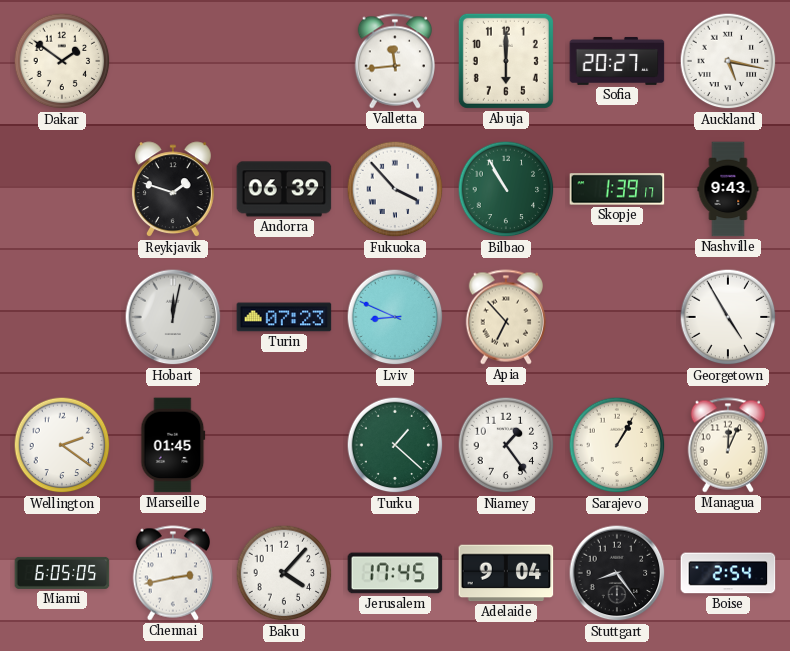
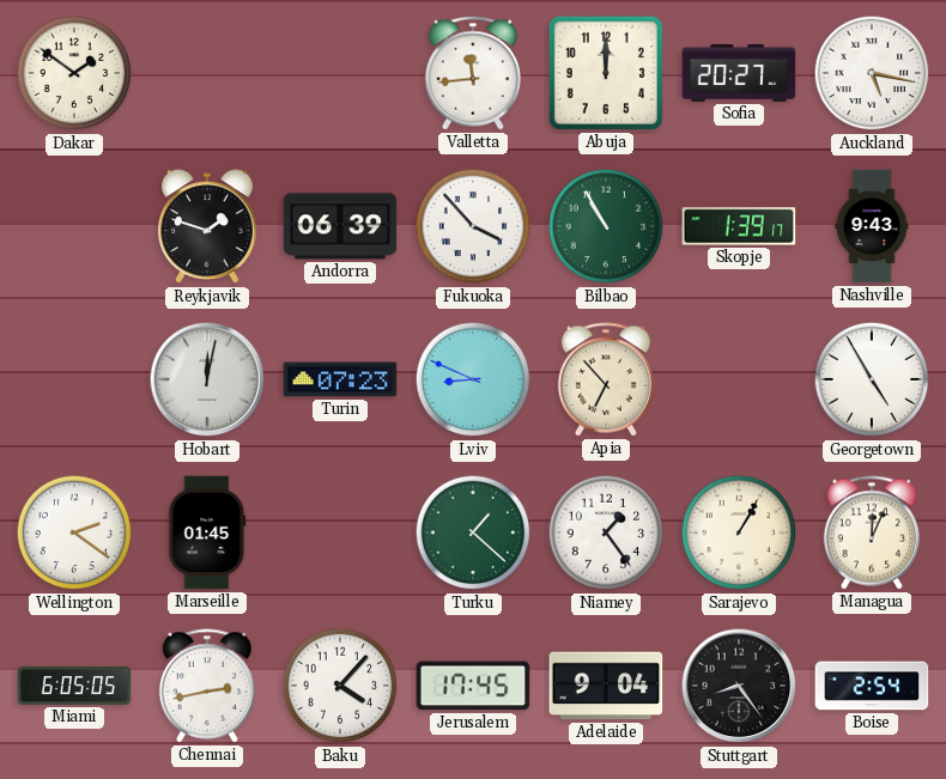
Abuja: 6:00 -> 12:00
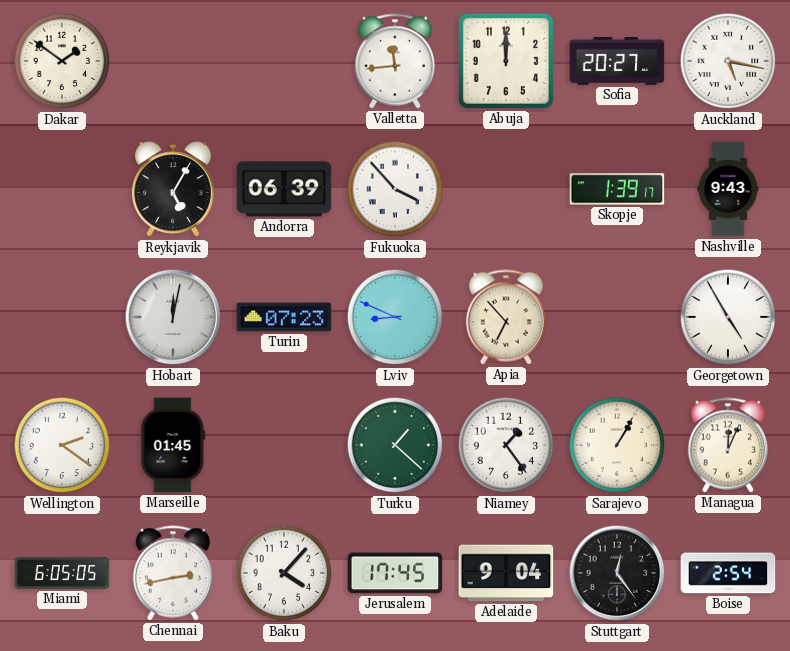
Reykjavik: 1:48 -> 5:05
Bilbao: 10:55 -> none
Stuttgart: 8:24 -> 12:24
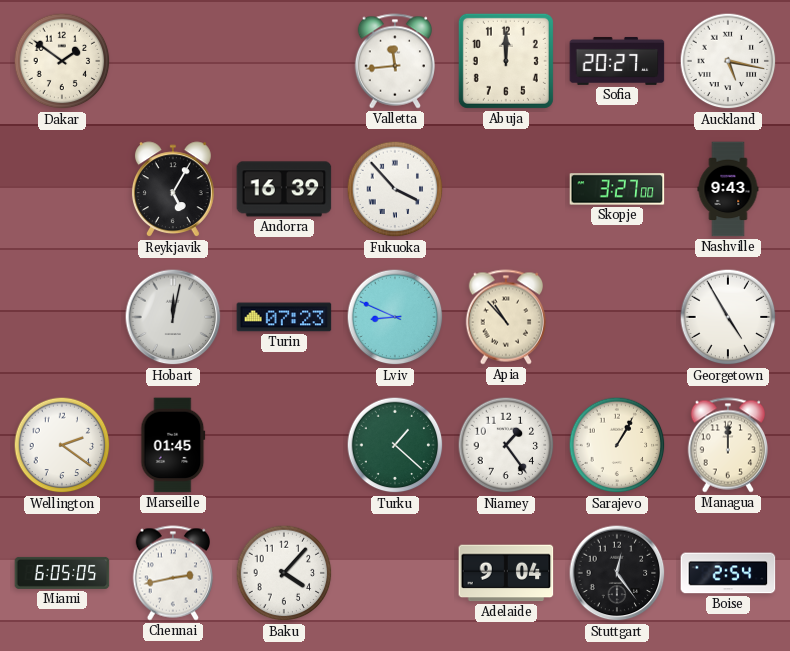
Andorra: 06:39 -> 16:39
Skopje: 1:39 -> 3:27
Apia: 6:53 -> 10:53
Managua: 12:04 -> 12:00
Jerusalem: 17:45 -> none
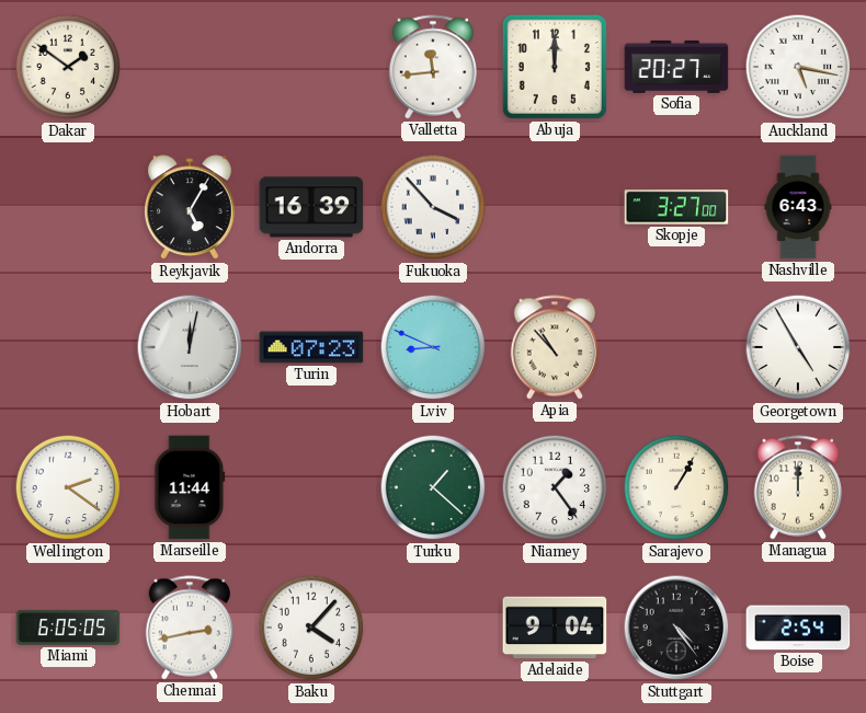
Nashville: 9:43 -> 6:43
Marseille: 01:45 -> 11:44
Stuttgart: 12:24 -> 4:24
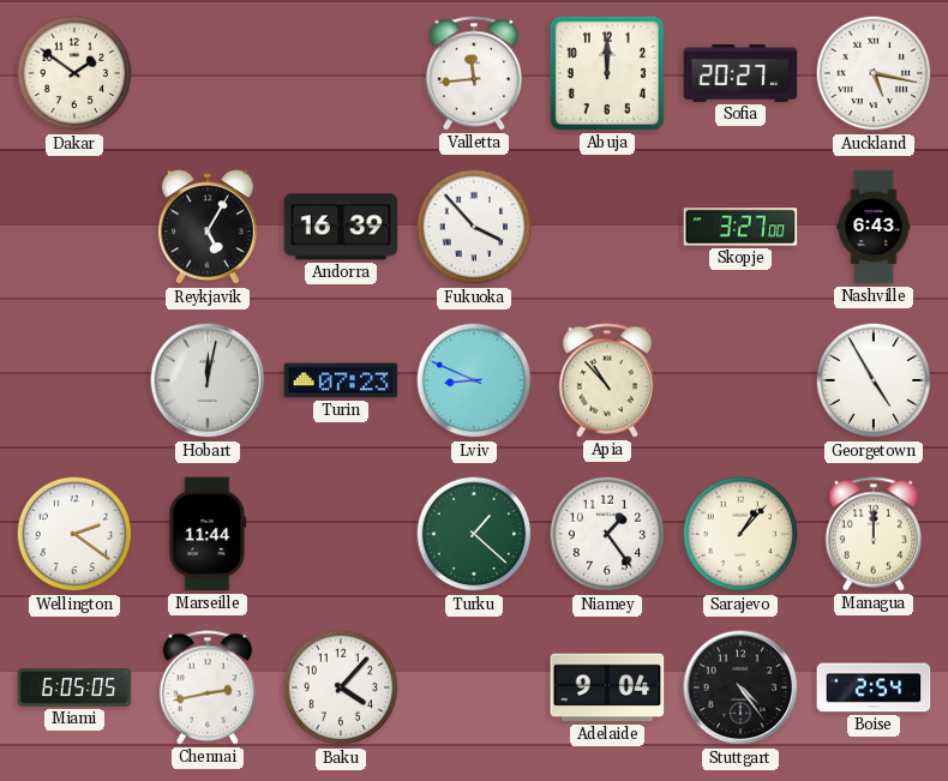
Sarajevo: 1:05 -> 1:07
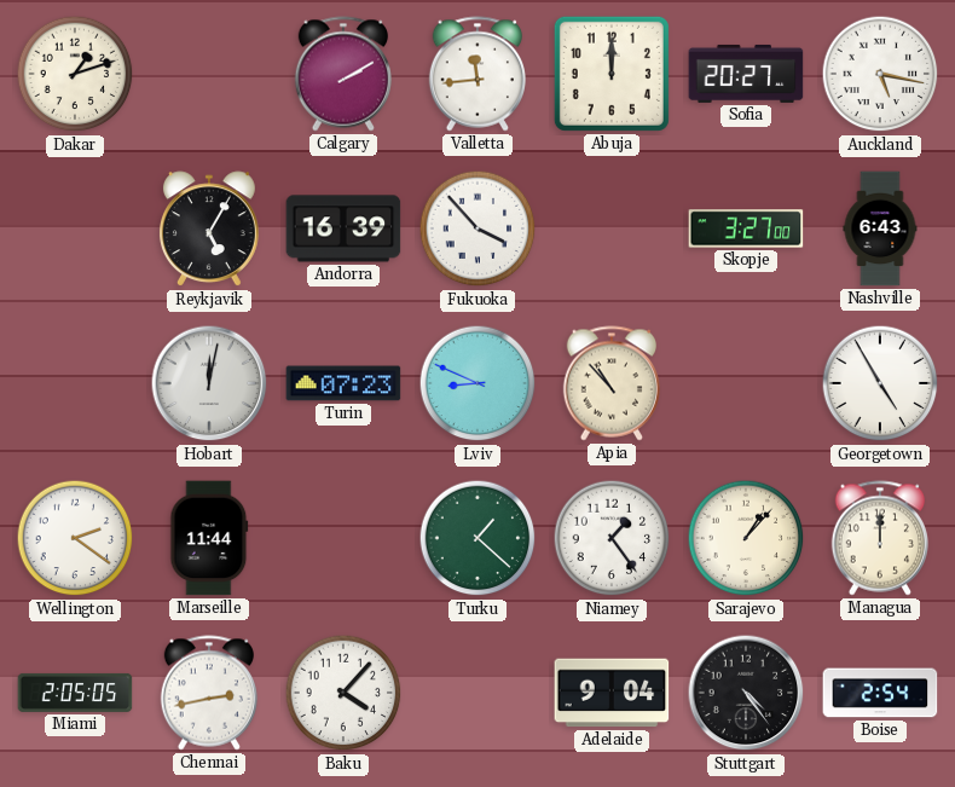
Dakar: 1:51 -> 1:12
Calgary: none -> 2:10
Miami: 6:05 -> 2:05
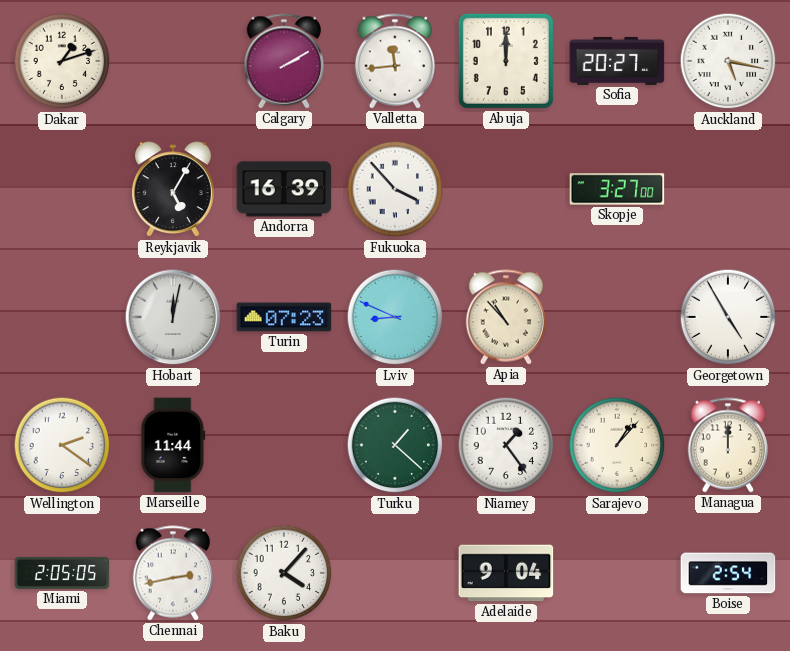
Nashville: 6:43 -> none
Stuttgart: 4:24 -> none
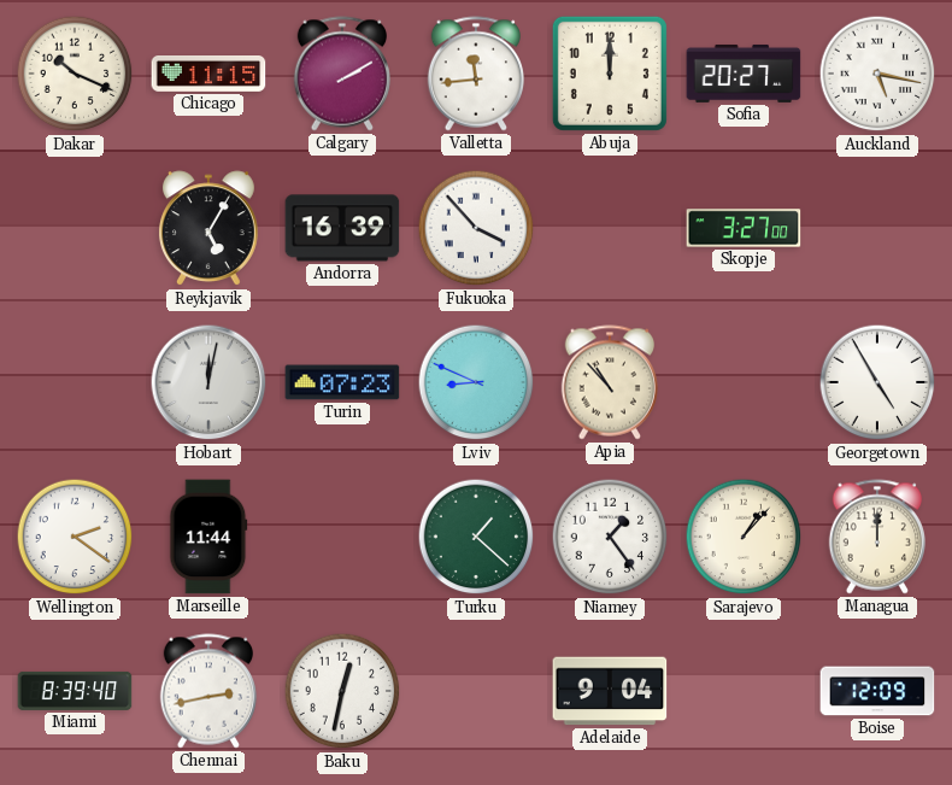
Dakar: 1:12 -> 10:19
Chicago: none -> 11:15
Miami: 2:05 -> 8:39
Baku: 4:07 -> 12:32
Boise: 2:54 -> 12:09
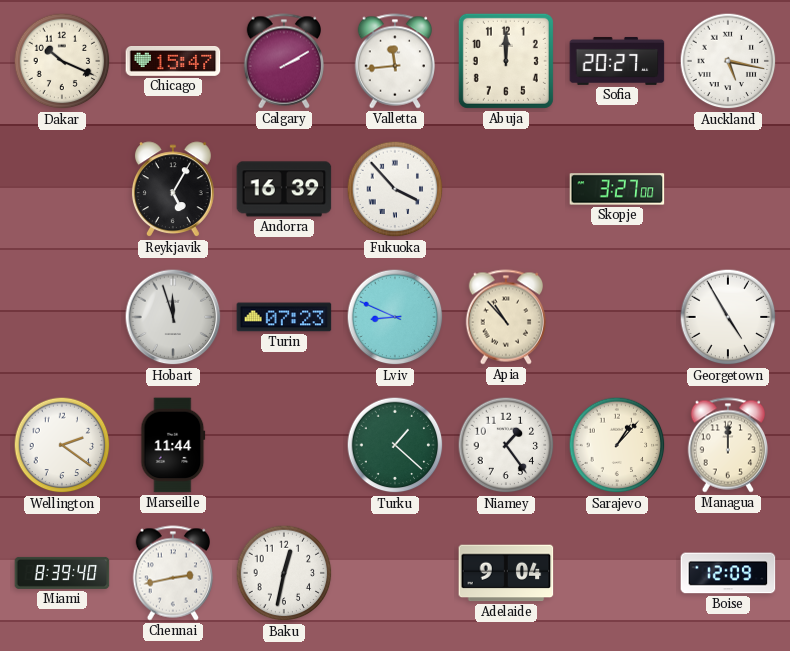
Chicago: 11:15 -> 15:47
Hobart: 12:02 -> 11:57
